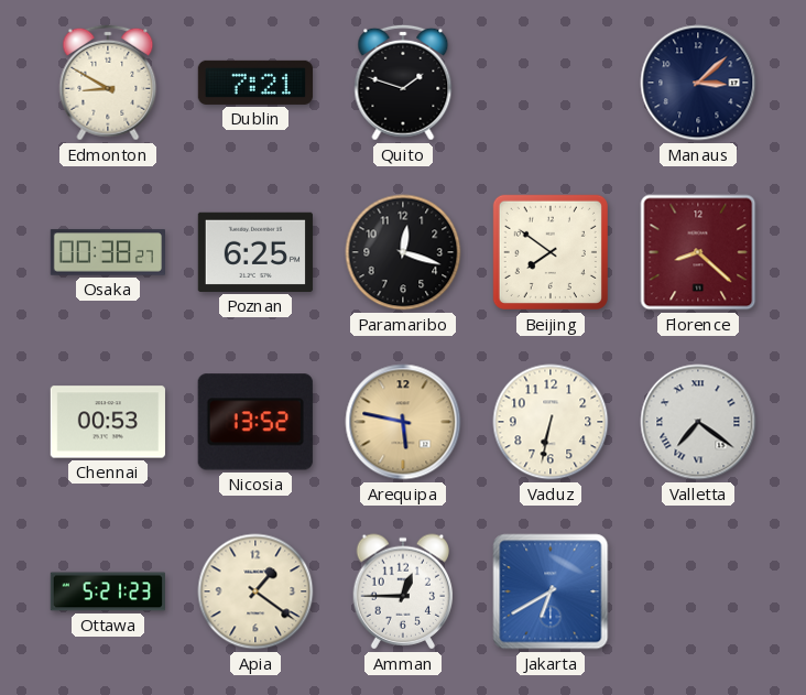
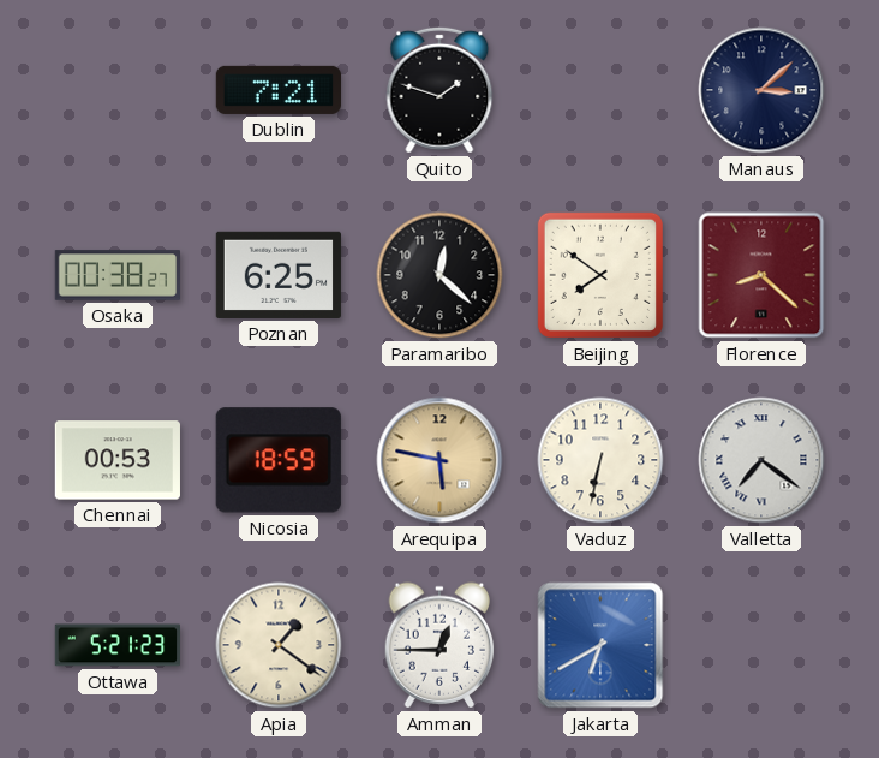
Edmonton: 8:50 -> none
Paramaribo: 12:18 -> 12:22
Nicosia: 13:52 -> 18:59
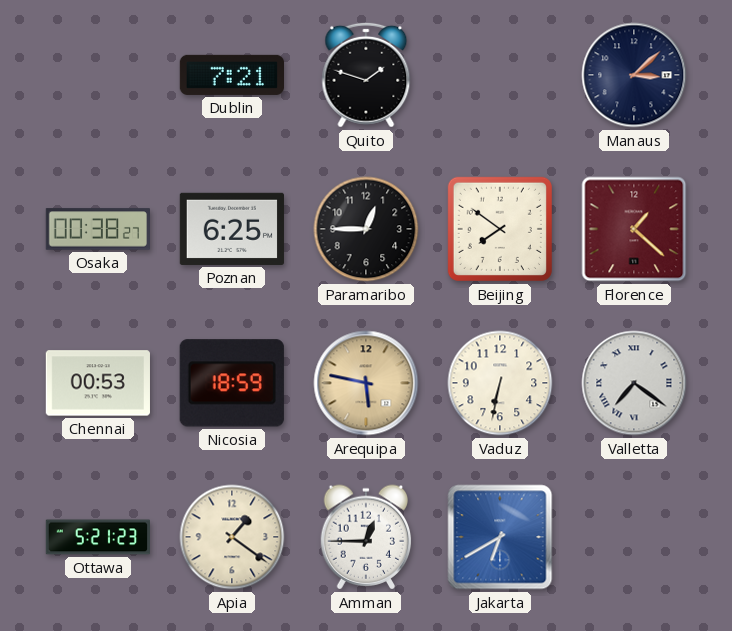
Paramaribo: 12:22 -> 12:45
Florence: 8:22 -> 1:22
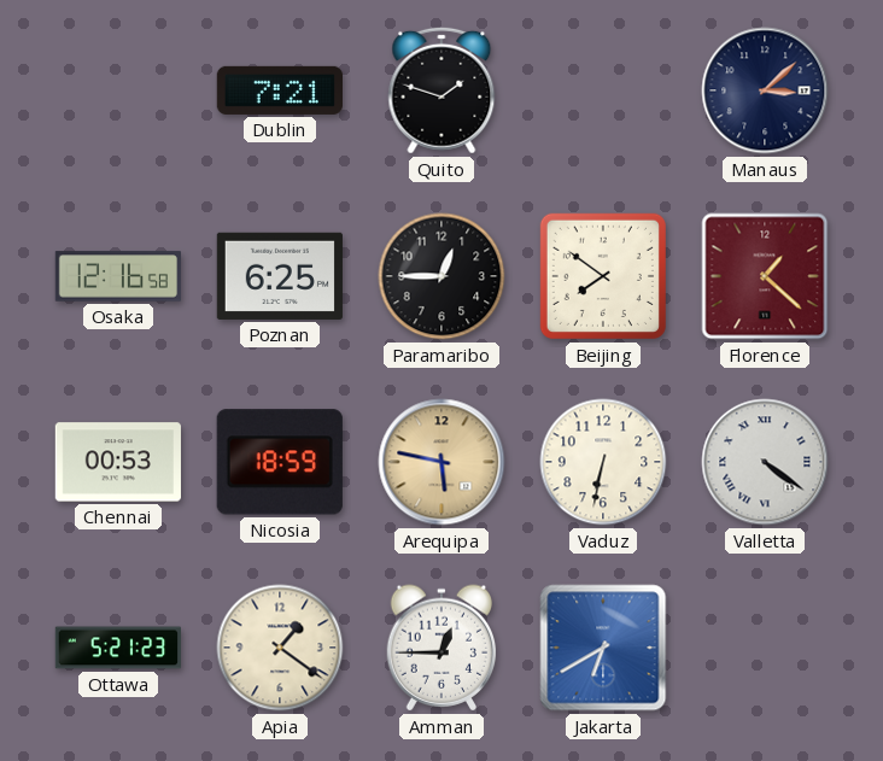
Osaka: 00:38 -> 12:16
Valletta: 7:21 -> 4:21
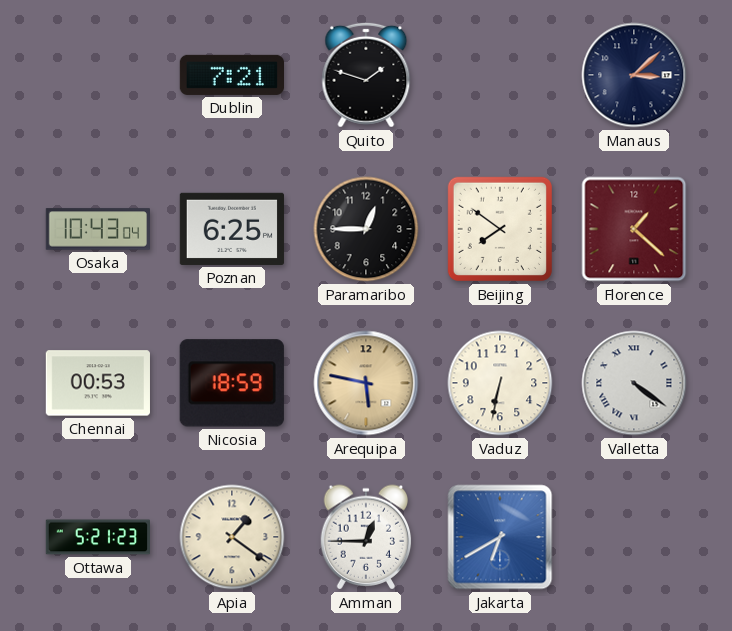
Osaka: 12:16 -> 10:43
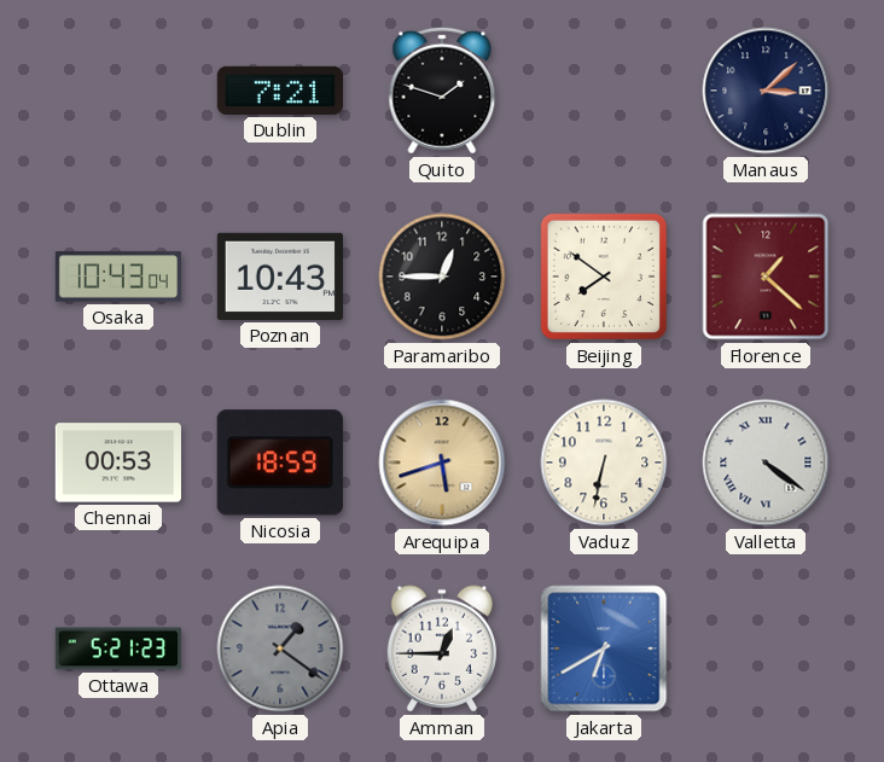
Poznan: 6:25 -> 10:43
Arequipa: 5:47 -> 5:42
Apia dial: cream -> grey
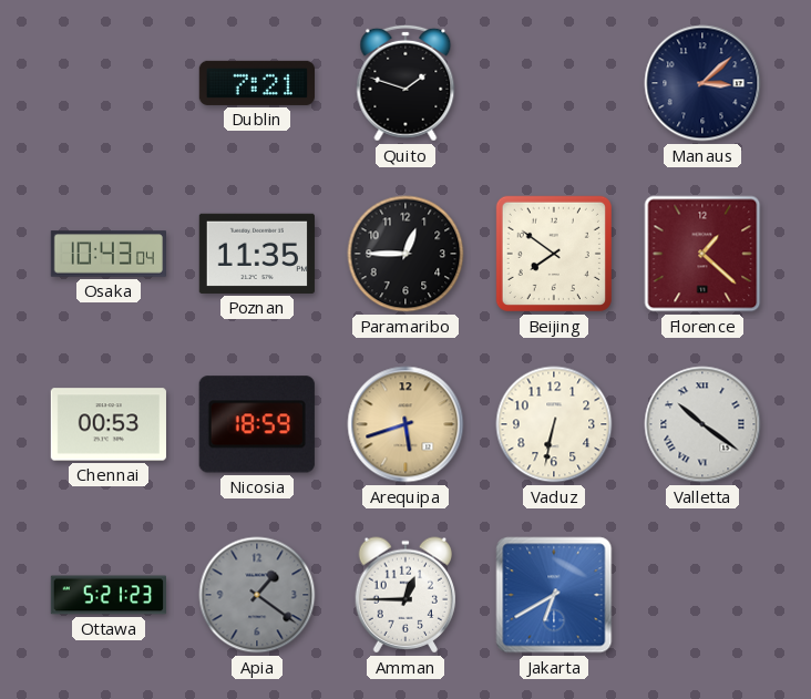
Poznan: 10:43 -> 11:35
Valletta: 4:21 -> 10:21
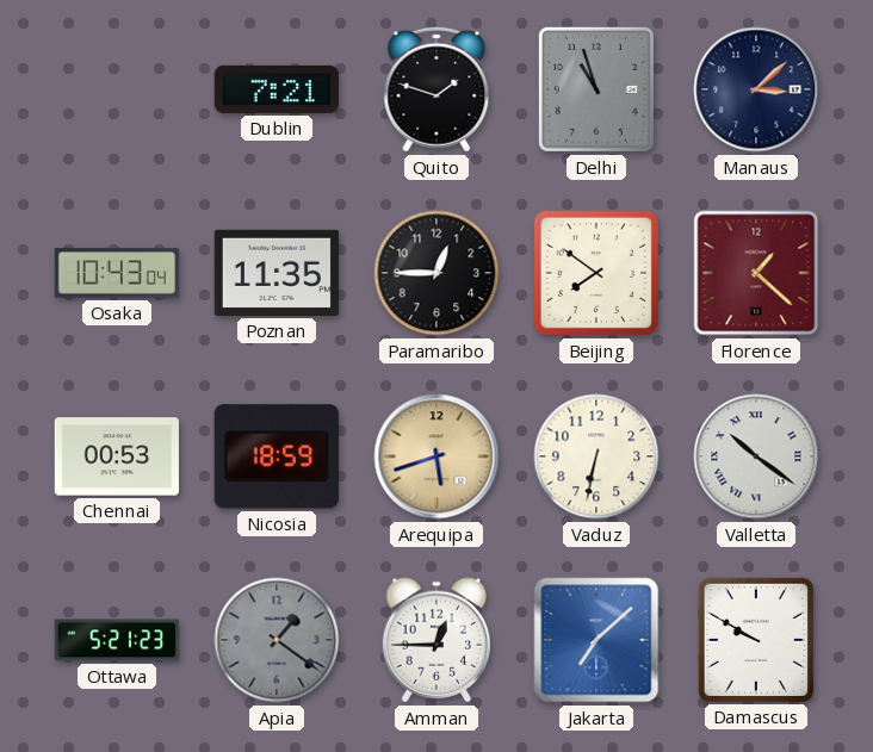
Delhi: none -> 10:57
Jakarta: 6:40 -> 7:08
Damascus: none -> 9:50
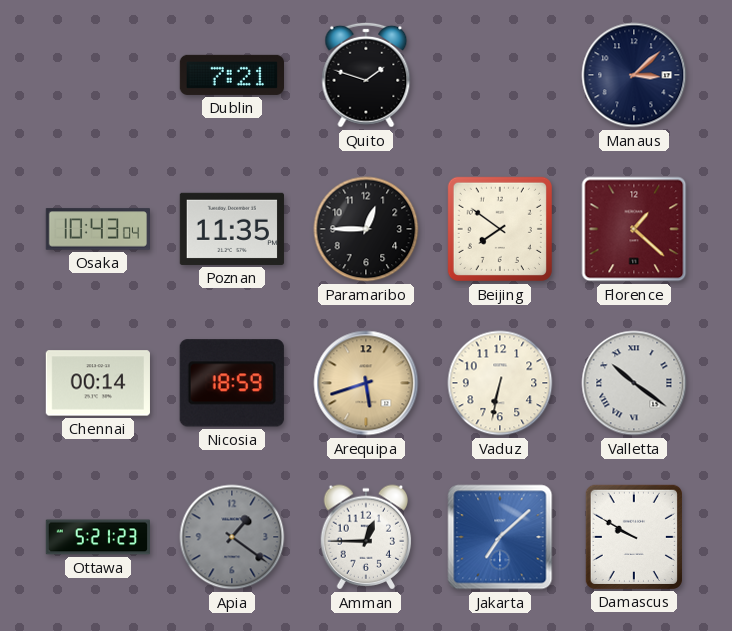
Delhi: 10:57 -> none
Chennai: 00:53 -> 00:14
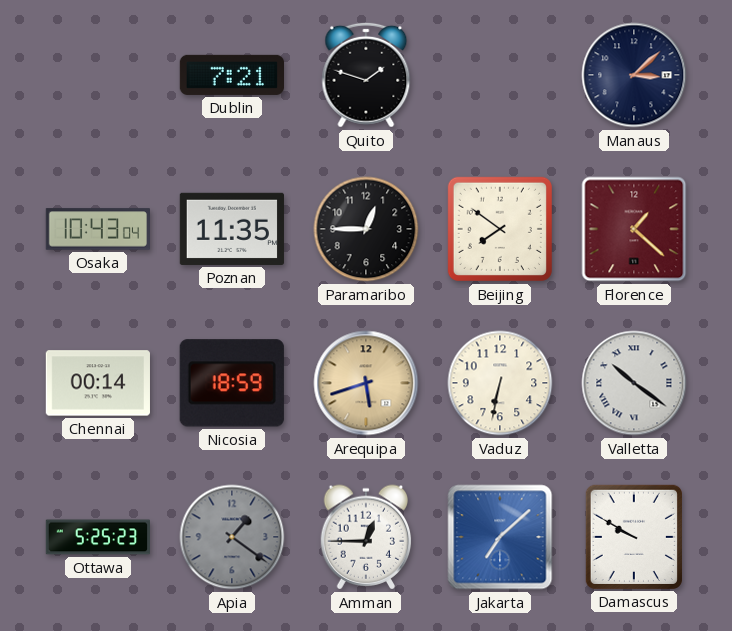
Ottawa: 5:21 -> 5:25
